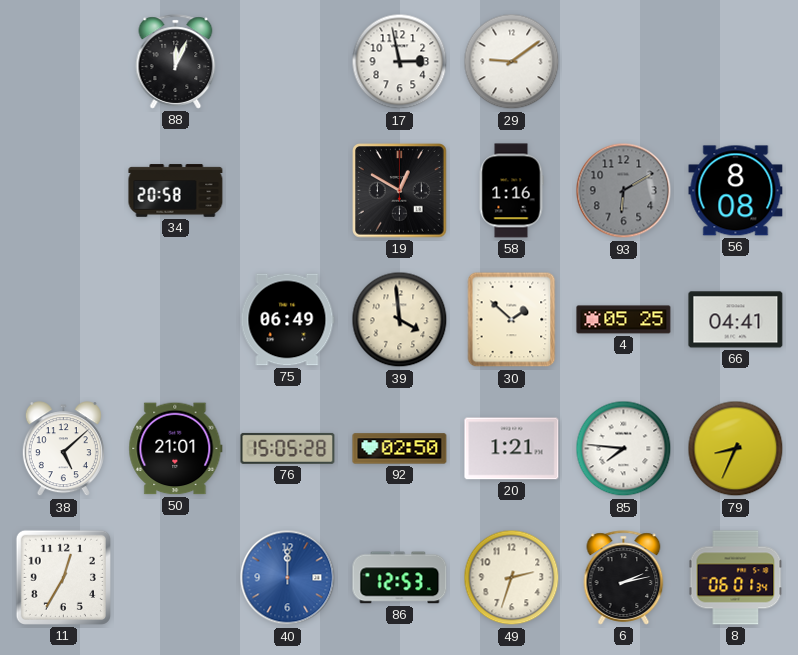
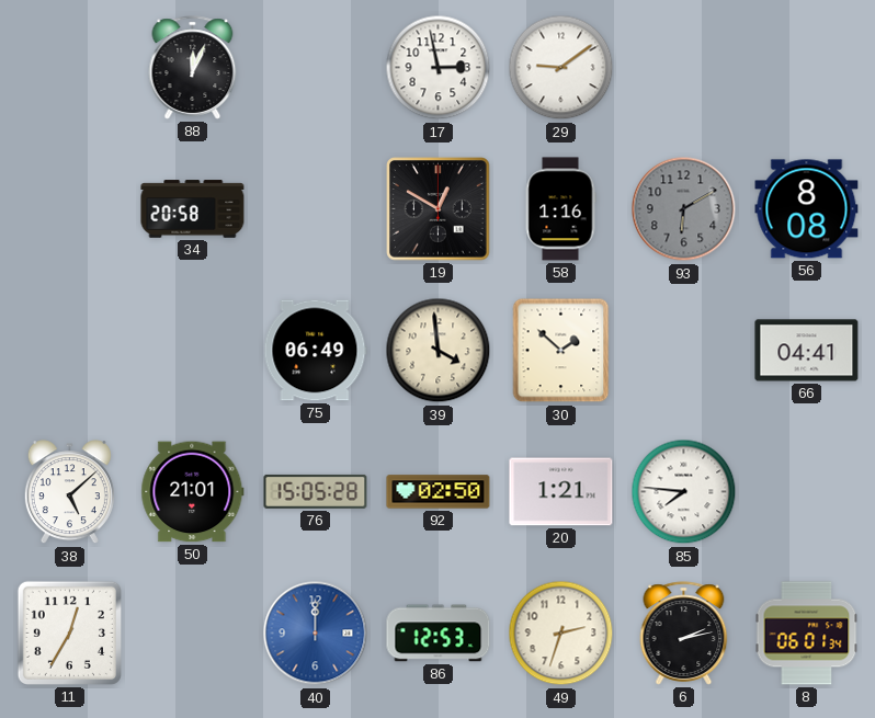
4: 05:25 -> none
79: 8:34 -> none
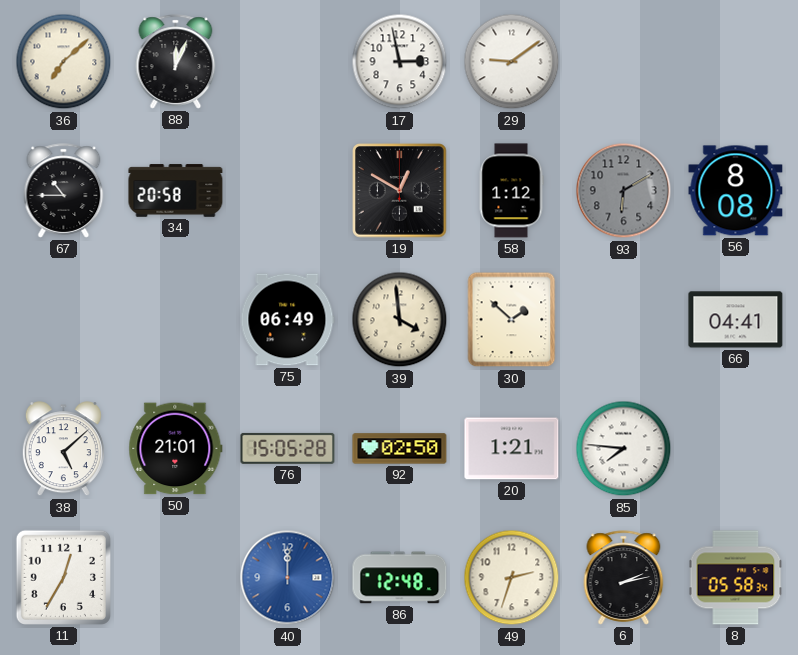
36: none -> 7:08
67: none -> 10:45
58: 1:16 -> 1:12
86: 12:53 -> 12:48
8: 06:01 -> 05:58
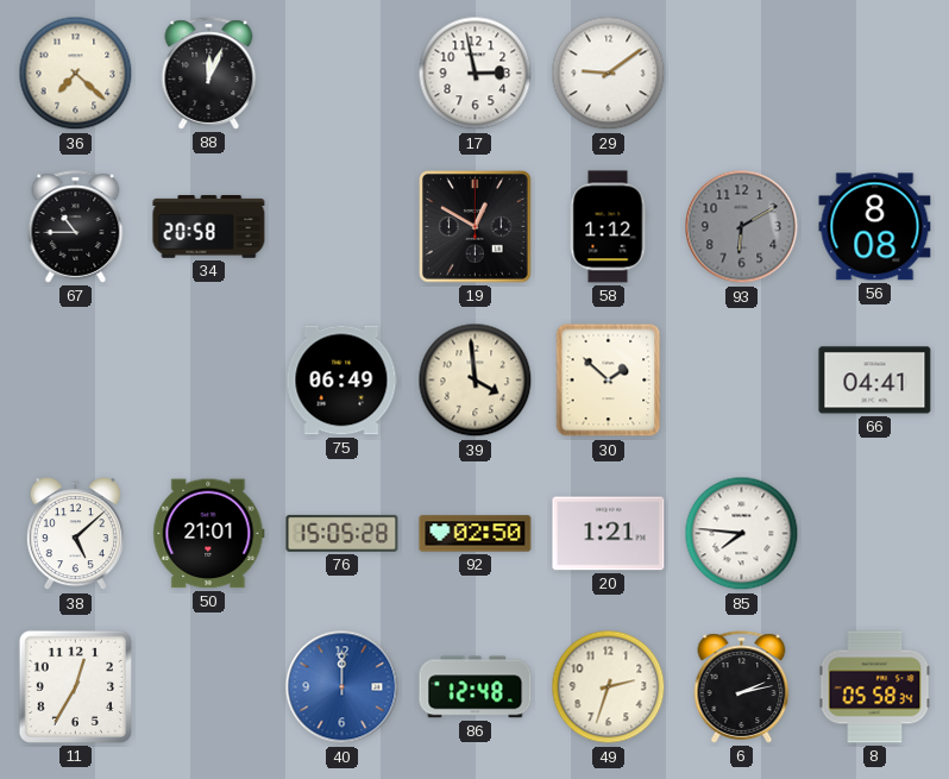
36: 7:08 -> 7:22
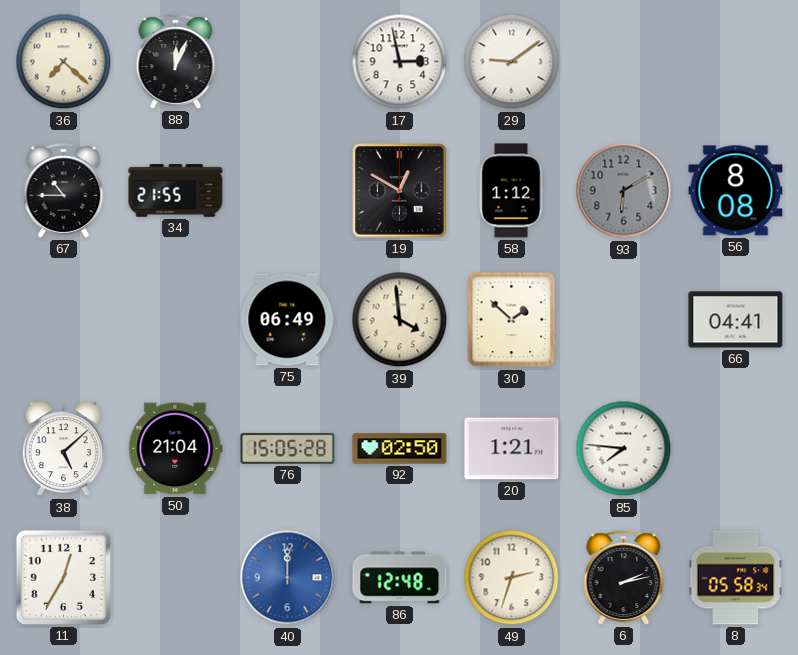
34: 20:58 -> 21:55
50: 21:01 -> 21:04
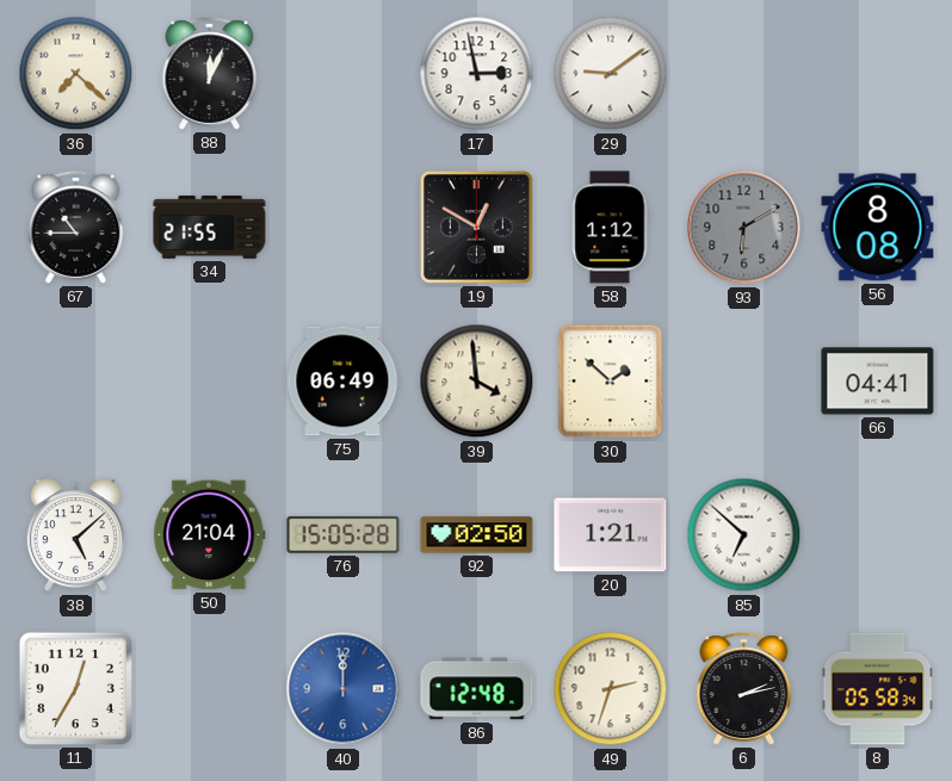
85: 7:46 -> 6:52
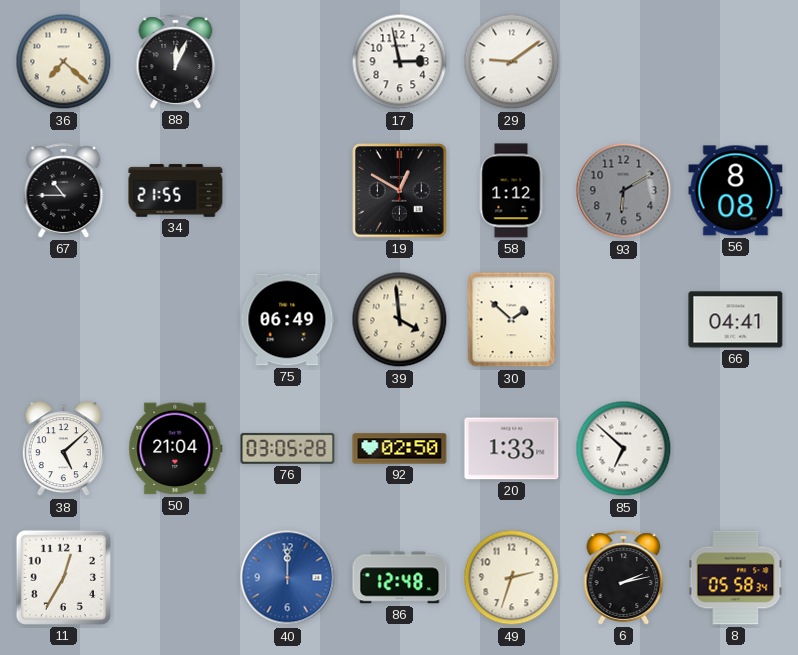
76: 15:05 -> 03:05
20: 1:21 -> 1:33
